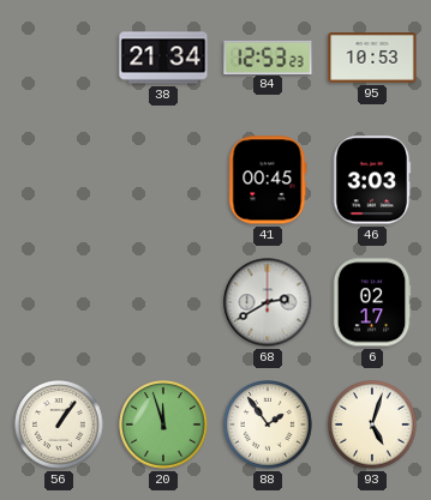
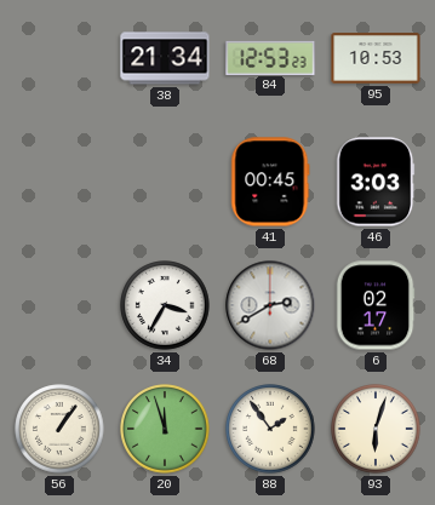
34: none -> 3:35
93: 5:03 -> 6:03
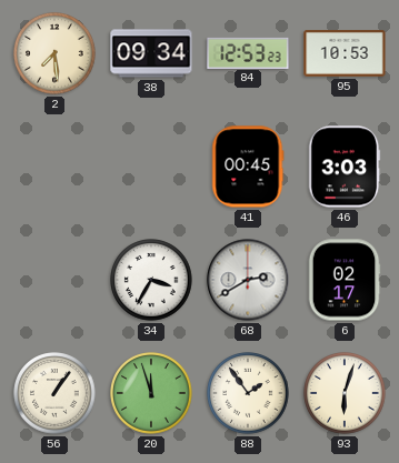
2: none -> 7:29
38: 21:34 -> 09:34
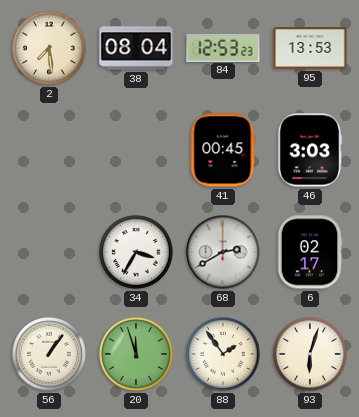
38: 09:34 -> 08:04
95: 10:53 -> 13:53
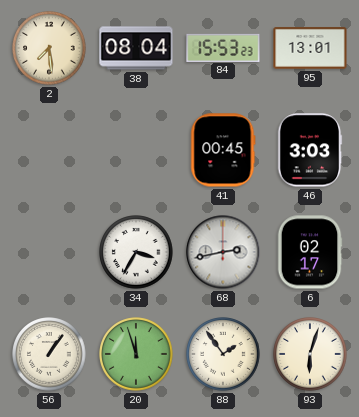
84: 12:53 -> 15:53
95: 13:53 -> 13:01
68: 2:40 -> 2:43
